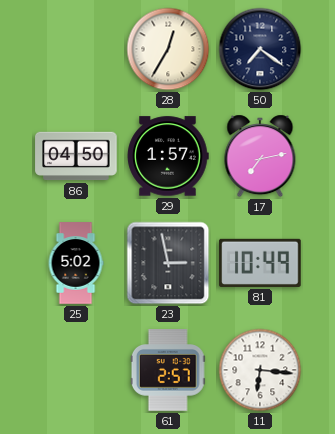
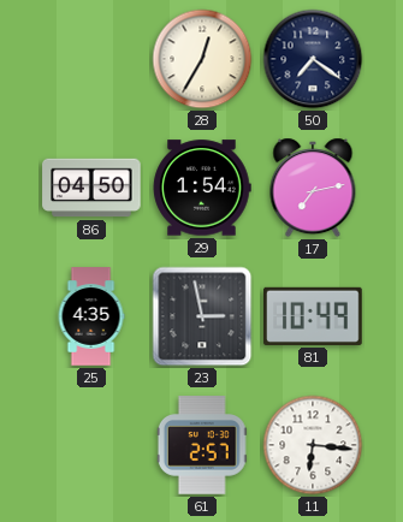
29: 1:57 -> 1:54
25: 5:02 -> 4:35
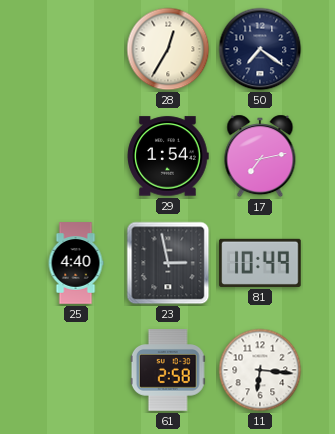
86: 04:50 -> none
25: 4:35 -> 4:40
61: 2:57 -> 2:58
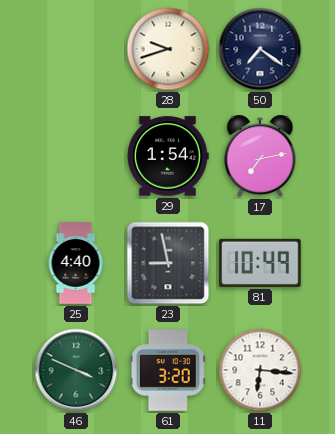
28: 12:35 -> 9:42
23: 2:58 -> 8:58
46: none -> 3:49
61: 2:58 -> 3:20
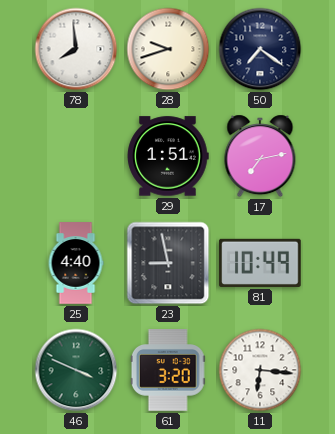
78: none -> 7:59
29: 1:54 -> 1:51
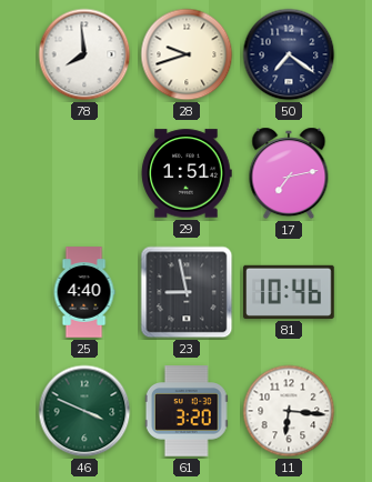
81: 10:49 -> 10:46
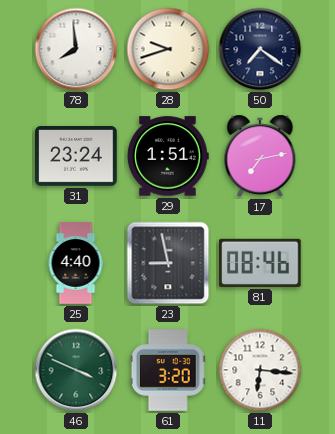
31: none -> 23:24
81: 10:46 -> 08:46
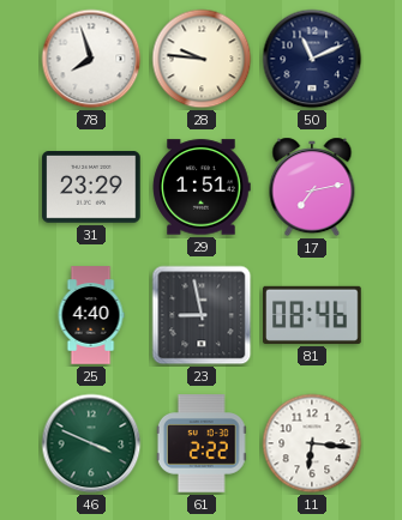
78: 7:59 -> 7:57
28: 9:42 -> 9:46
50: 7:21 -> 11:11
31: 23:24 -> 23:29
61: 3:20 -> 2:22
